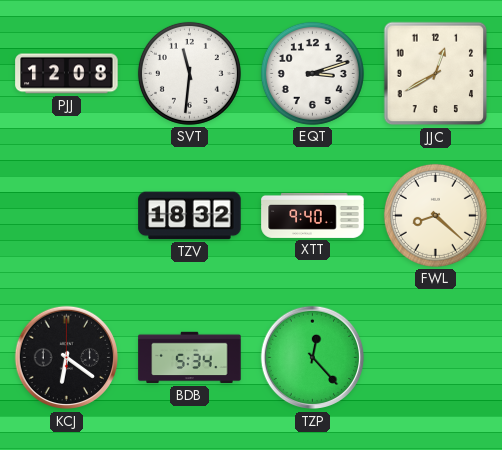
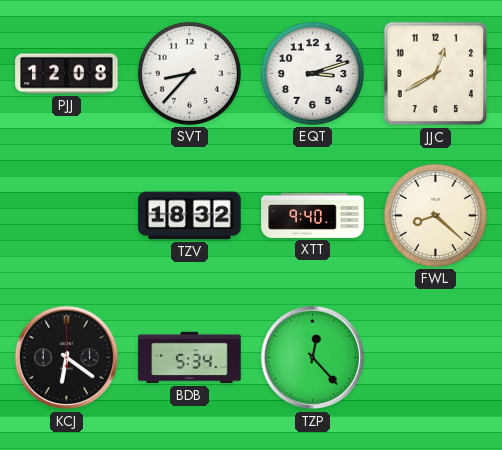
SVT: 11:31 -> 8:37
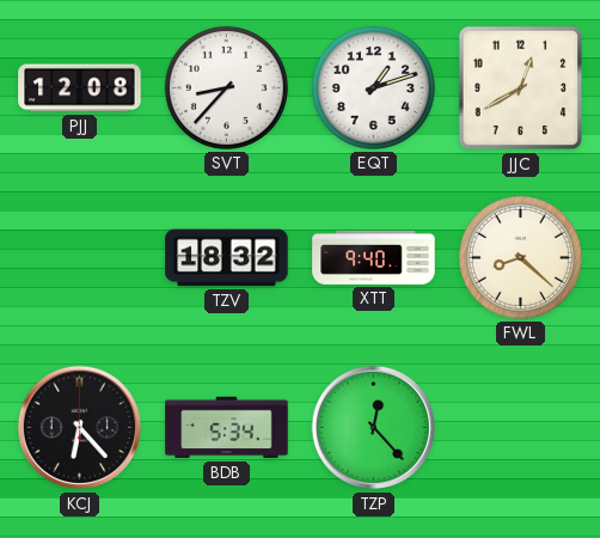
EQT: 3:12 -> 1:12
KCJ: 6:21 -> 6:23
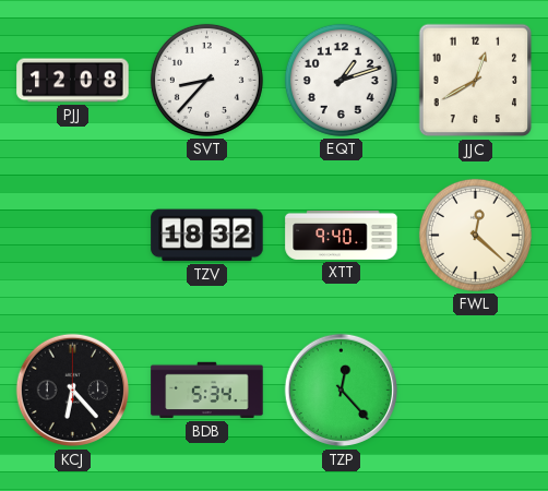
FWL: 8:22 -> 12:22
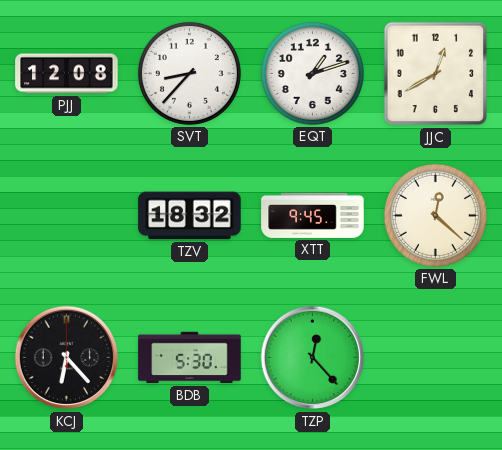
XTT: 9:40 -> 9:45
BDB: 5:34 -> 5:30
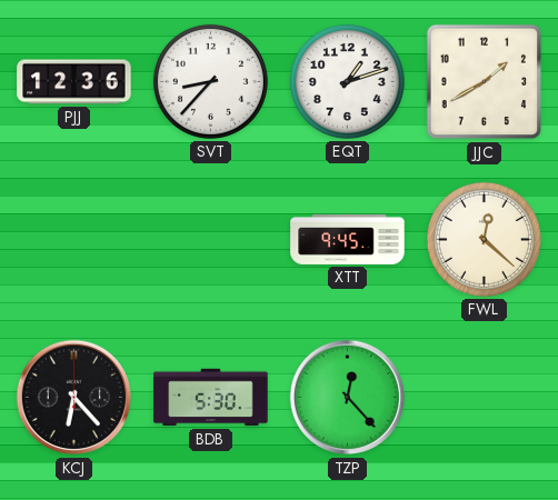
PJJ: 12:08 -> 12:36
JJC: 12:40 -> 1:40
TZV: 18:32 -> none
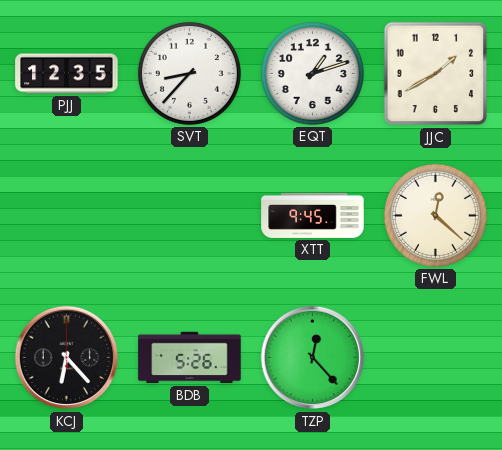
PJJ: 12:36 -> 12:35
BDB: 5:30 -> 5:26
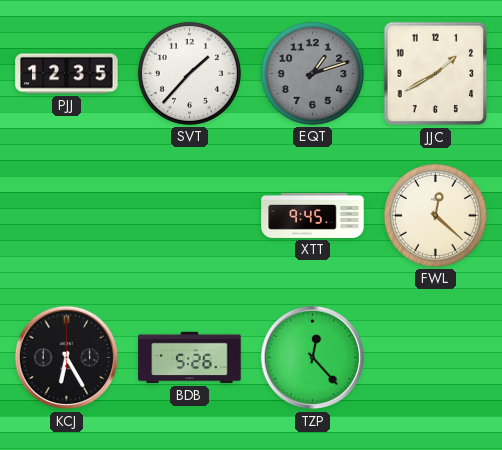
SVT: 8:37 -> 1:37
EQT dial: white -> grey
KCJ: 6:23 -> 6:25
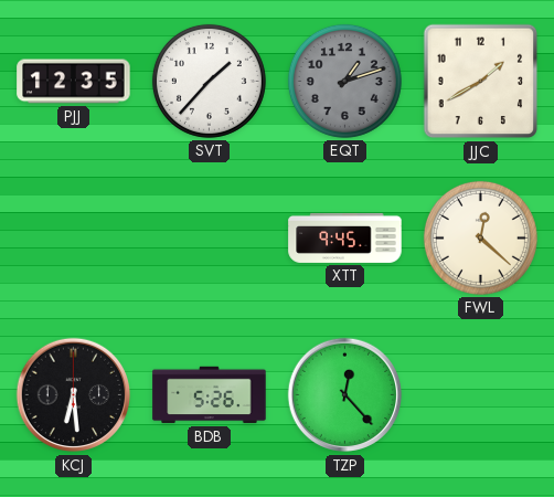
KCJ: 6:25 -> 6:29
